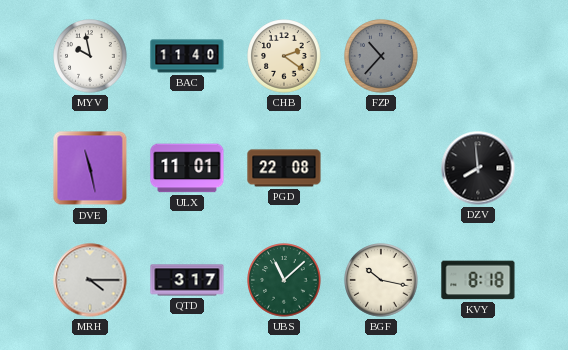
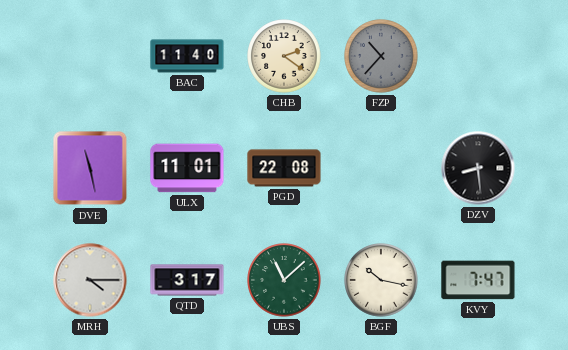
MYV: 9:58 -> none
DZV: 7:59 -> 8:29
KVY: 8:18 -> 7:47
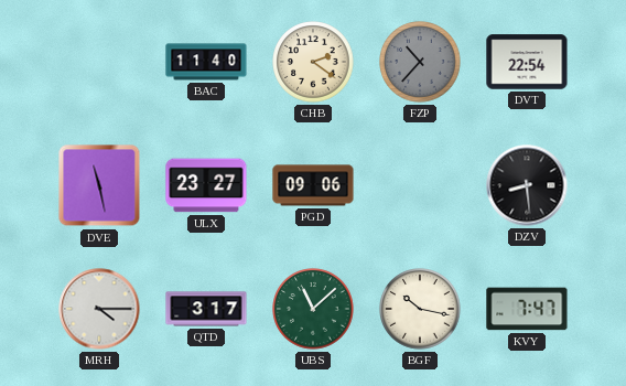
DVT: none -> 22:54
ULX: 11:01 -> 23:27
PGD: 22:08 -> 09:06
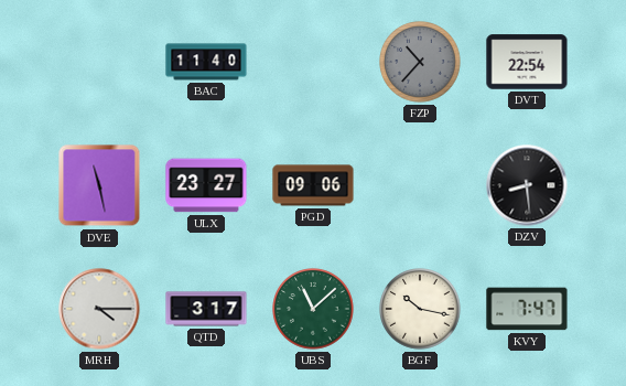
CHB: 2:21 -> none
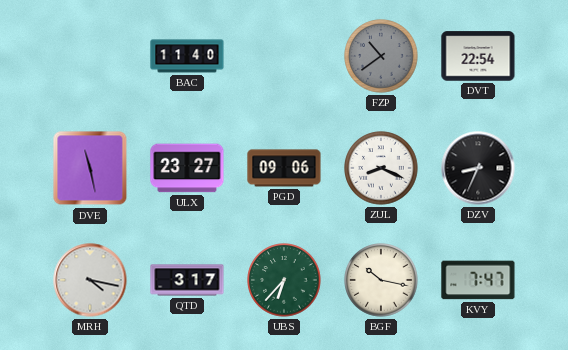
FZP: 10:37 -> 10:39
ZUL: none -> 8:19
DZV: 8:29 -> 8:34
MRH: 4:15 -> 4:17
UBS: 11:08 -> 6:37
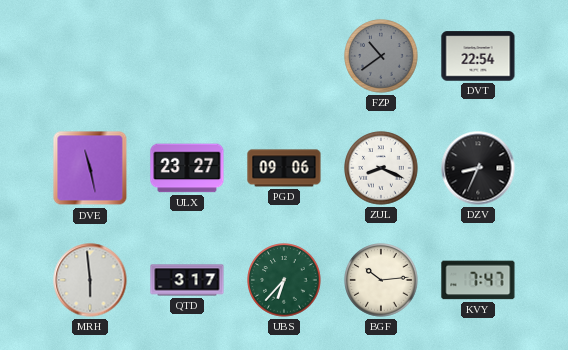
BAC: 11:40 -> none
MRH: 4:17 -> 5:59
BGF: 10:17 -> 10:14
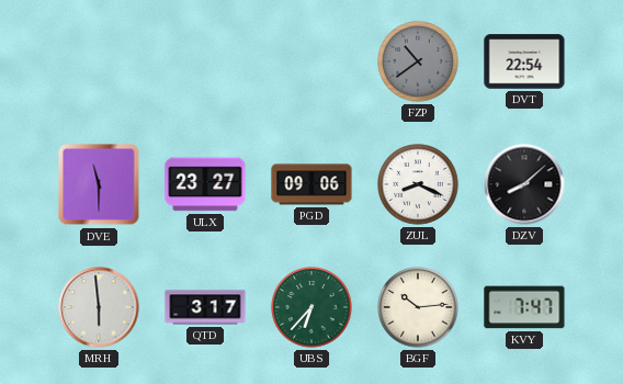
DVE: 11:28 -> 11:30
DZV: 8:34 -> 8:08
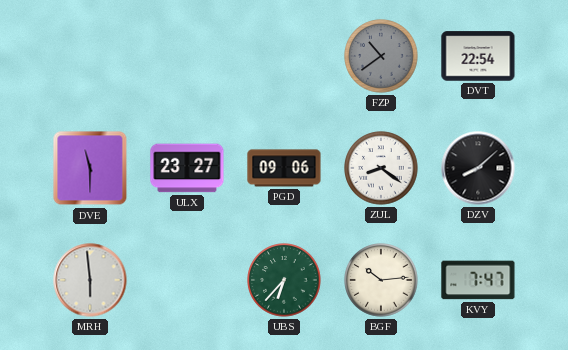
ZUL: 8:19 -> 8:21
QTD: 3:17 -> none
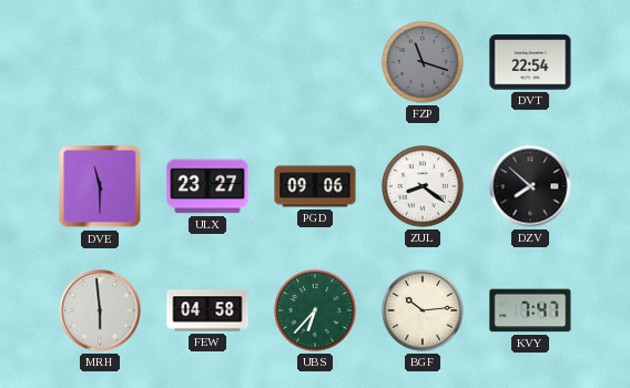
FZP: 10:39 -> 11:18
DZV: 8:08 -> 7:52
FEW: none -> 04:58
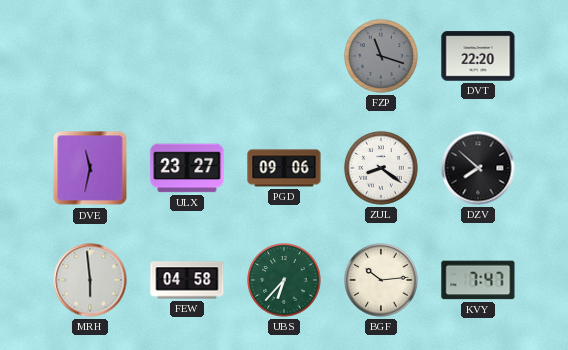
DVT: 22:54 -> 22:20
DVE: 11:30 -> 11:32
